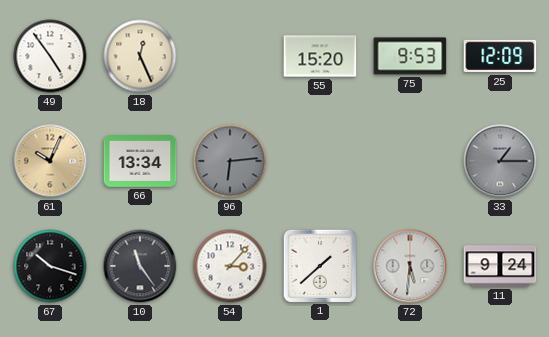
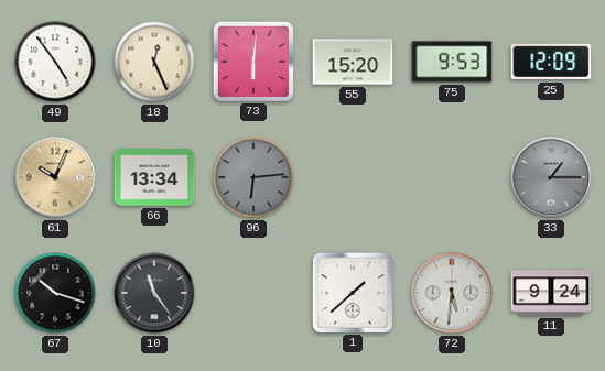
73: none -> 6:01
54: 3:07 -> none
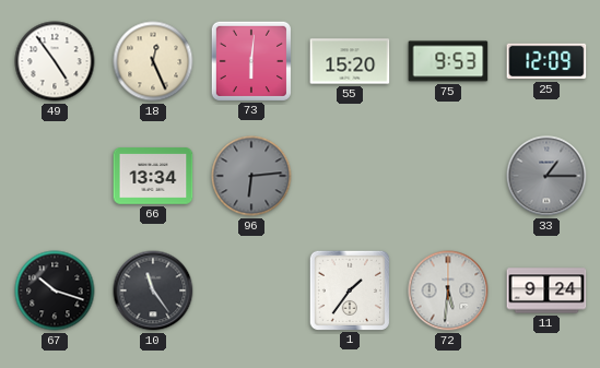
61: 10:04 -> none
1: 1:38 -> 1:36
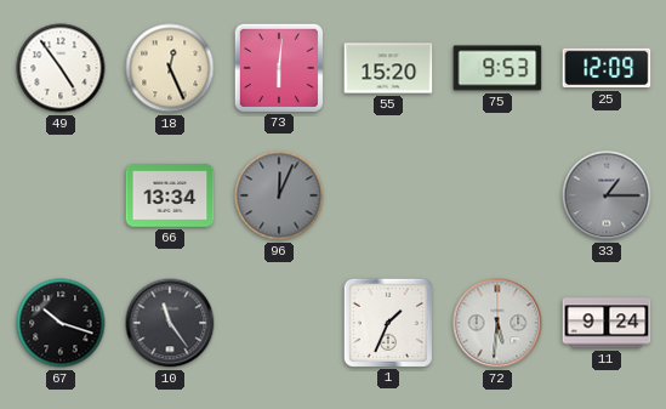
96: 6:14 -> 12:04
1: 1:36 -> 1:34
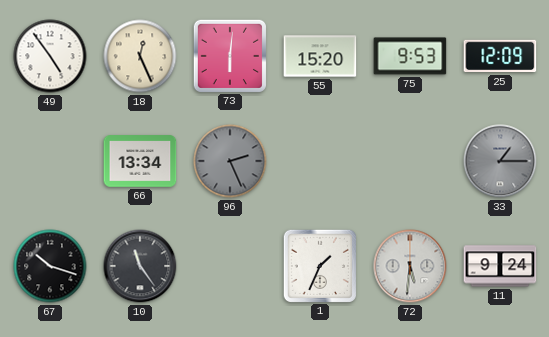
96: 12:04 -> 2:26
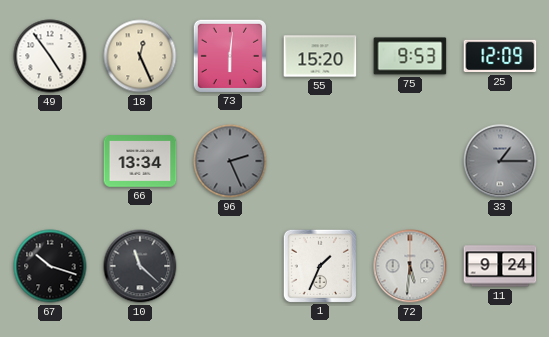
10: 11:24 -> 11:22
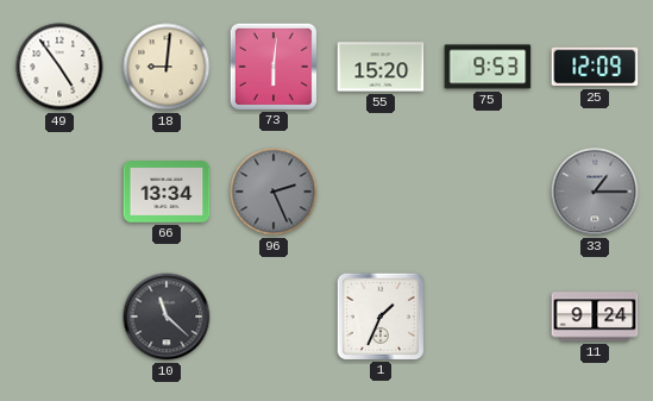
18: 12:26 -> 9:01
67: 10:18 -> none
72: 5:31 -> none
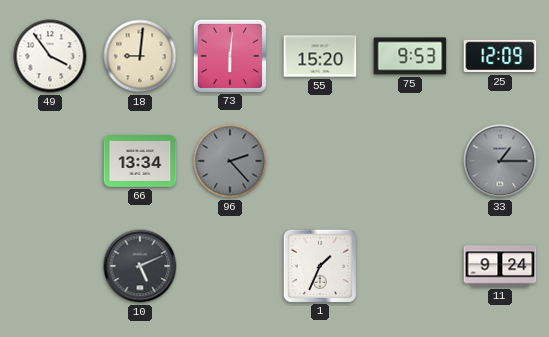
49: 4:54 -> 3:54
96: 2:26 -> 2:23
10: 11:22 -> 5:11
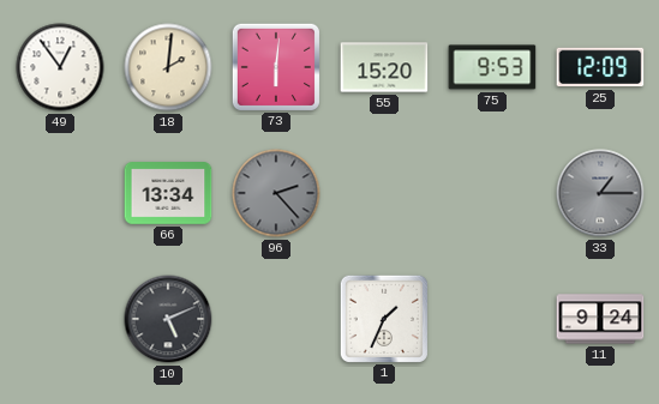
49: 3:54 -> 12:54
18: 9:01 -> 2:01
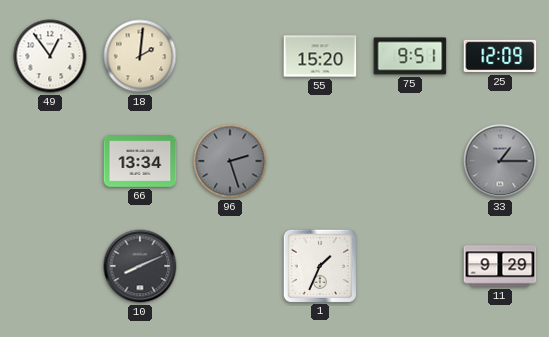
73: 6:01 -> none
75: 9:53 -> 9:51
96: 2:23 -> 2:27
10: 5:11 -> 8:11
11: 9:24 -> 9:29
